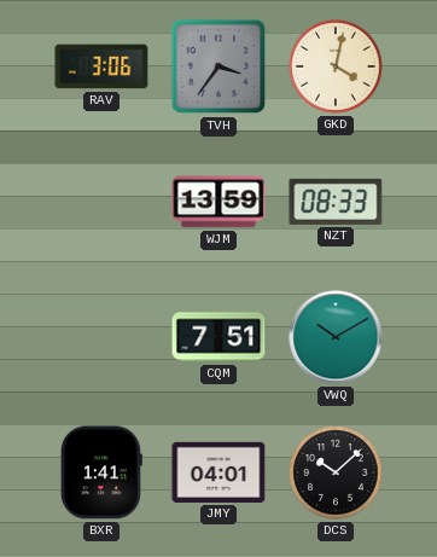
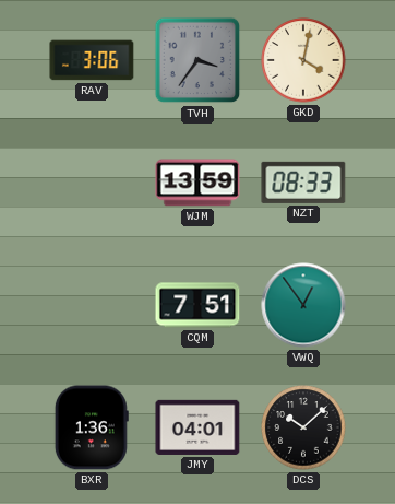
VWQ: 10:10 -> 12:54
BXR: 1:41 -> 1:36
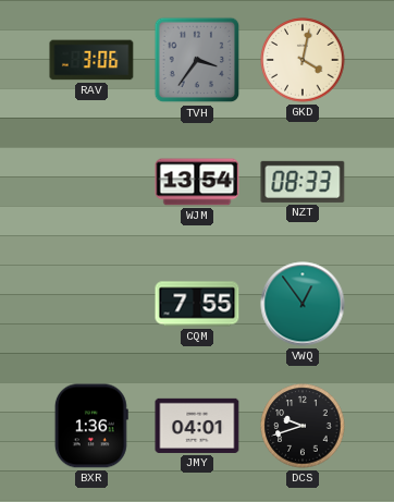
WJM: 13:59 -> 13:54
CQM: 7:51 -> 7:55
DCS: 10:08 -> 9:42
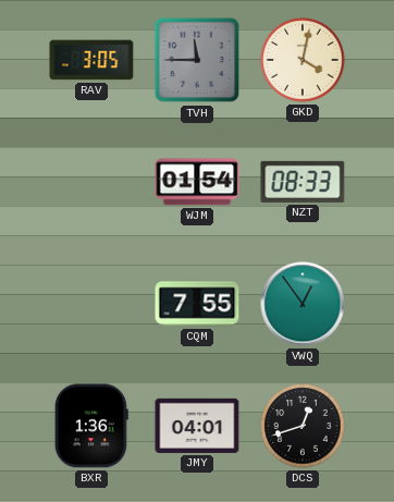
RAV: 3:06 -> 3:05
TVH: 3:36 -> 11:45
WJM: 13:54 -> 01:54
DCS: 9:42 -> 12:42
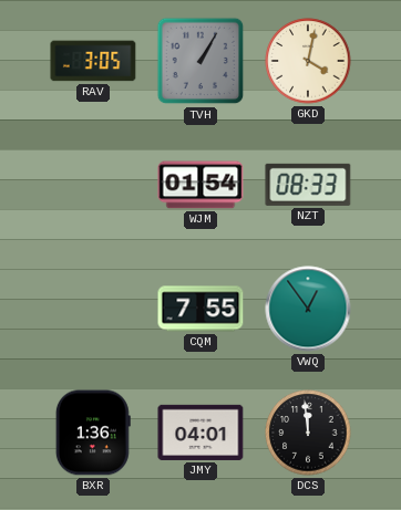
TVH: 11:45 -> 1:05
DCS: 12:42 -> 11:59
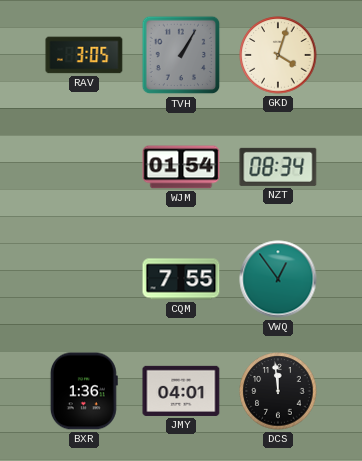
GKD: 4:02 -> 4:03
NZT: 08:33 -> 08:34
